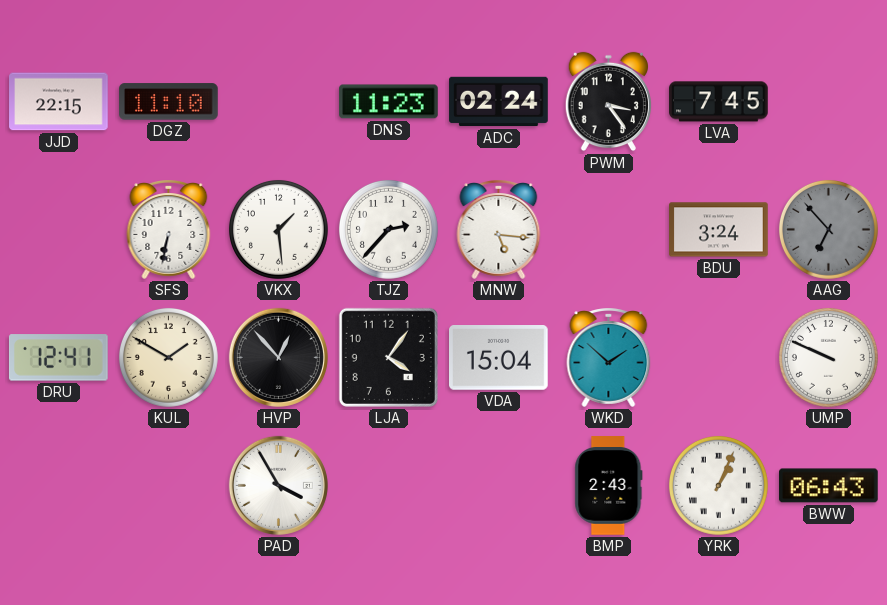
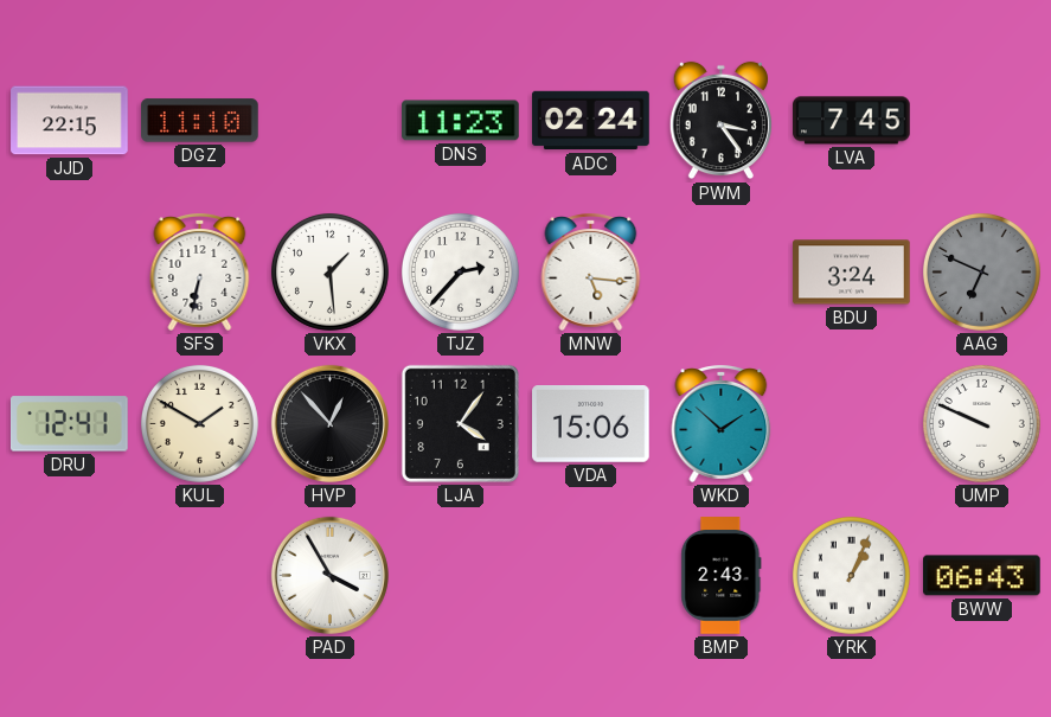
AAG: 6:53 -> 6:49
VDA: 15:04 -> 15:06
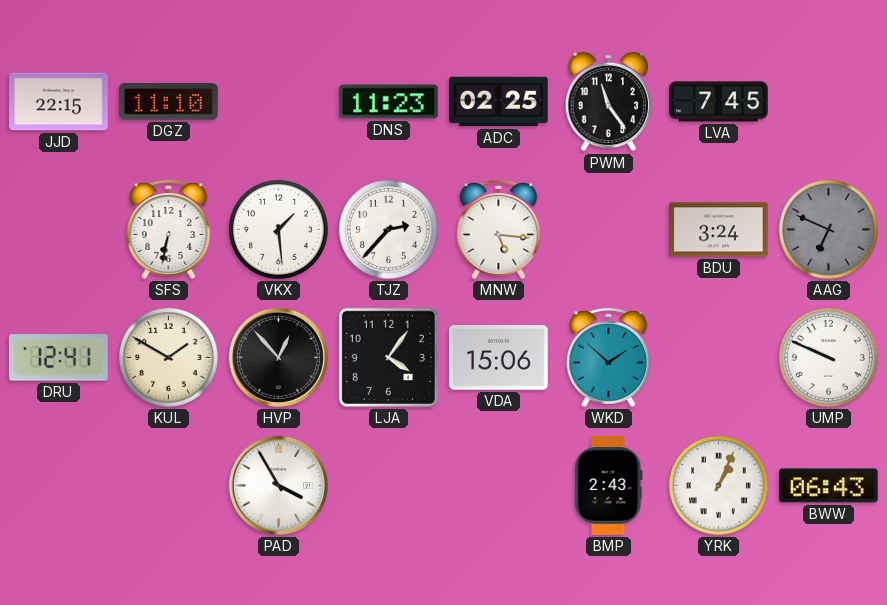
ADC: 02:24 -> 02:25
PWM: 3:24 -> 11:24
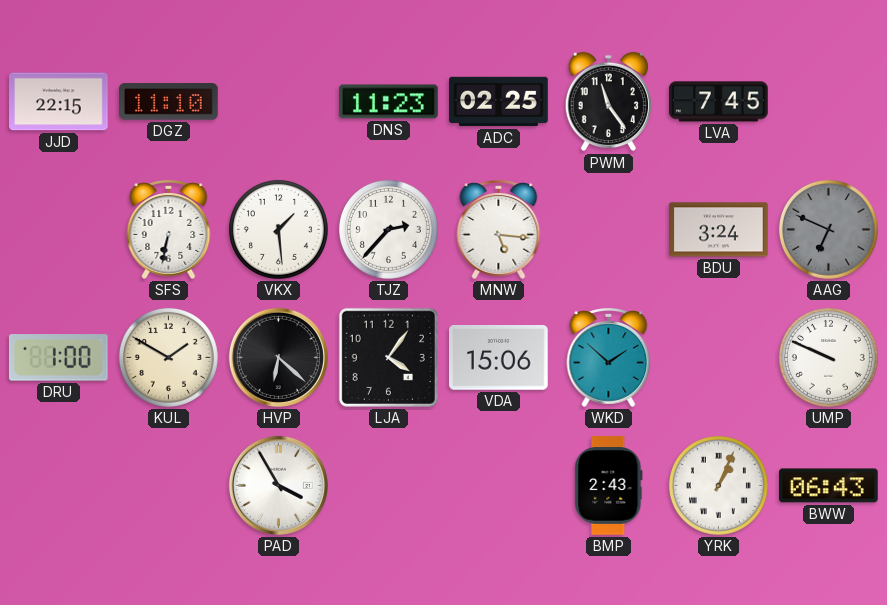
DRU: 12:41 -> 1:00
HVP: 12:53 -> 6:22
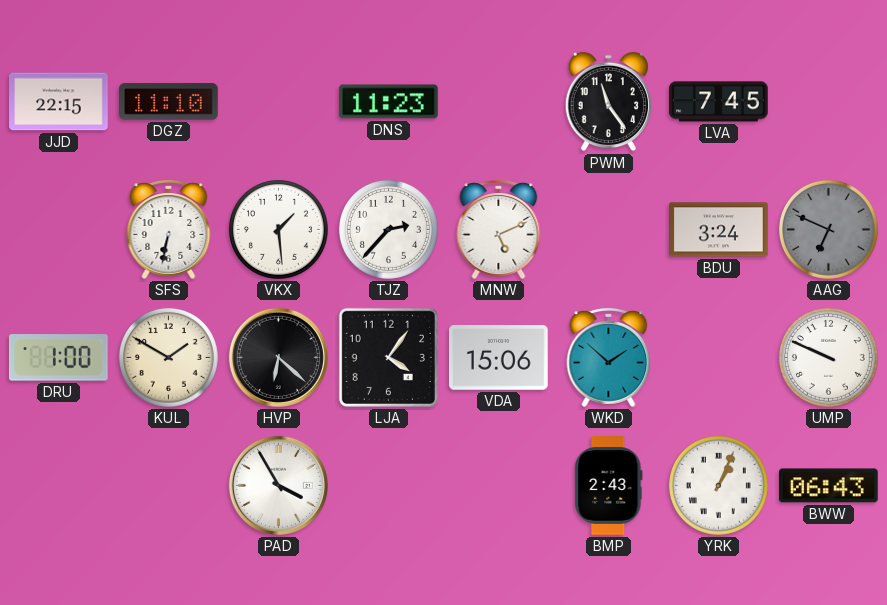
ADC: 02:25 -> none
MNW: 5:16 -> 5:11
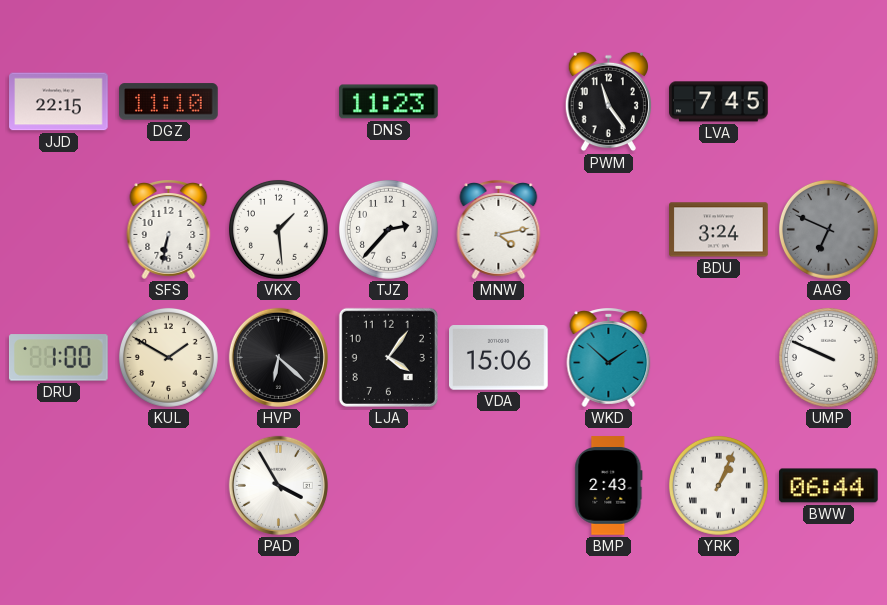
MNW: 5:11 -> 4:13
BWW: 06:43 -> 06:44
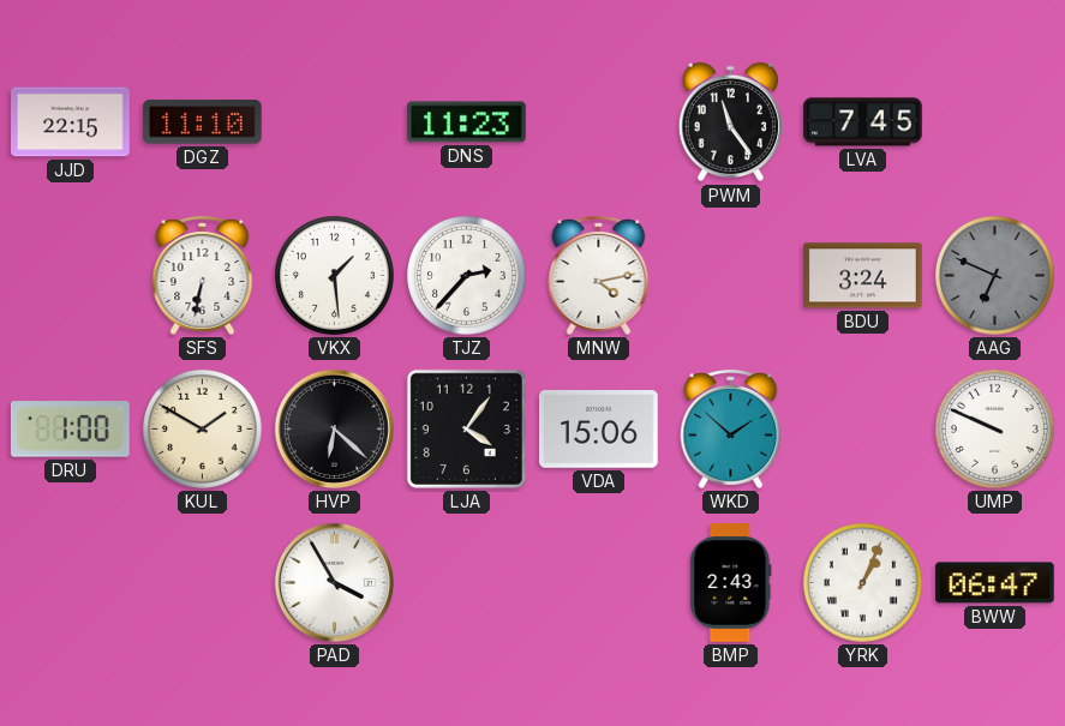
BWW: 06:44 -> 06:47
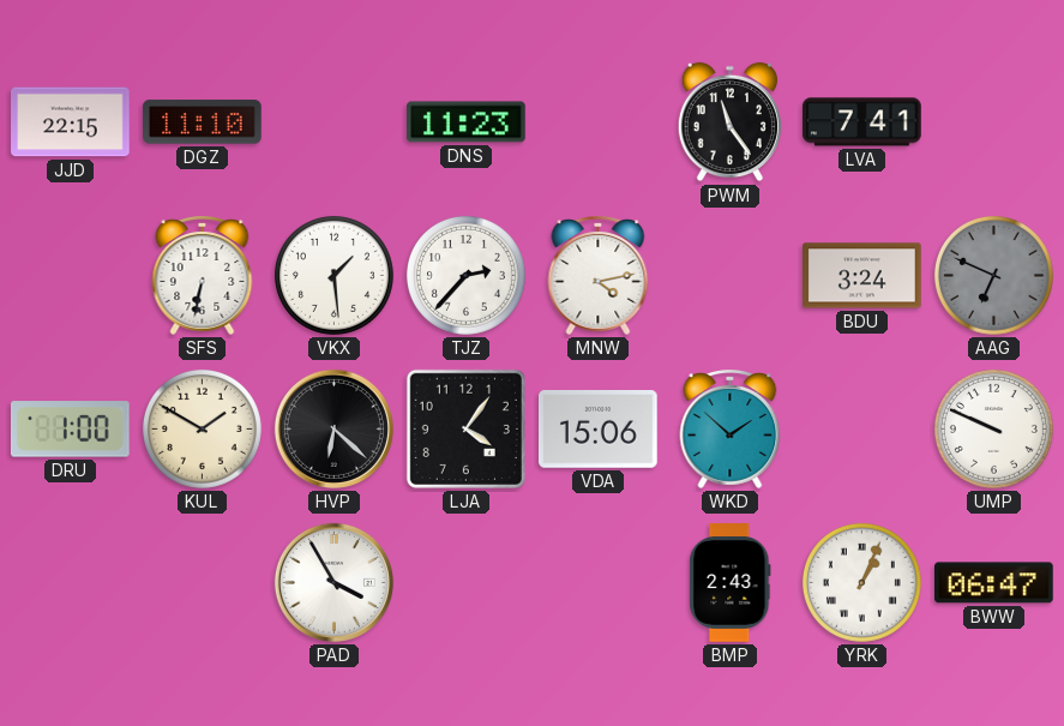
LVA: 7:45 -> 7:41
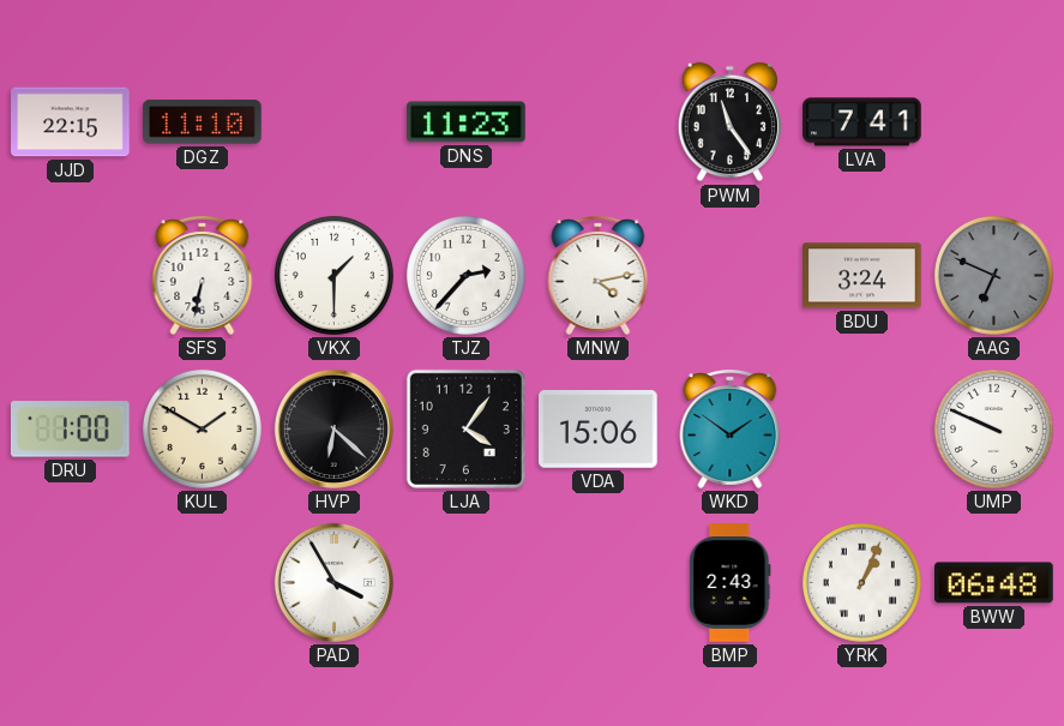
VKX: 1:29 -> 1:30
WKD: 1:52 -> 1:51
BWW: 06:47 -> 06:48
